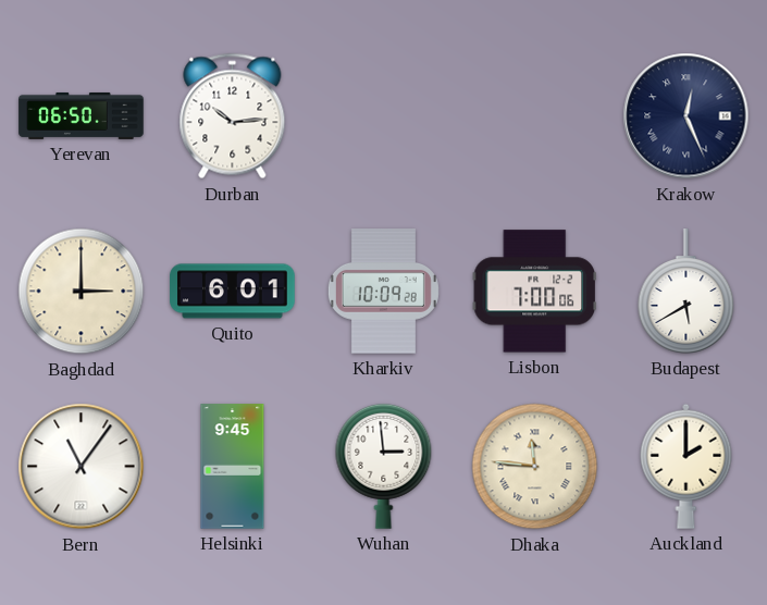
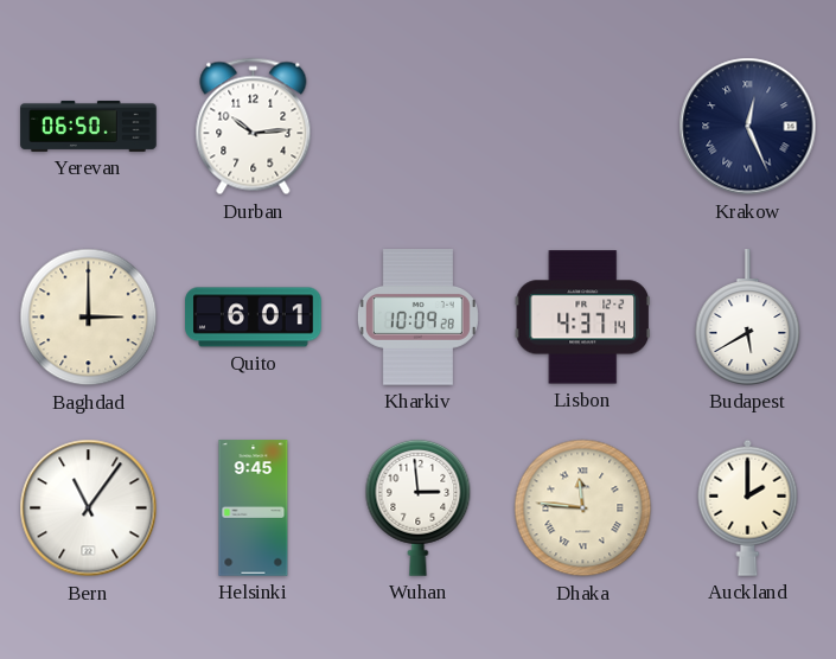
Lisbon: 7:00 -> 4:37
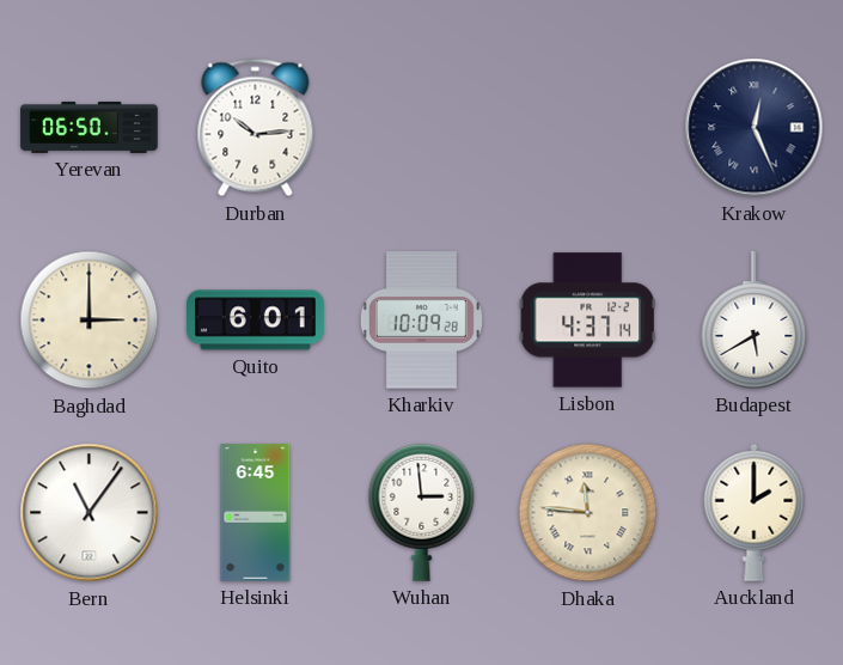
Helsinki: 9:45 -> 6:45
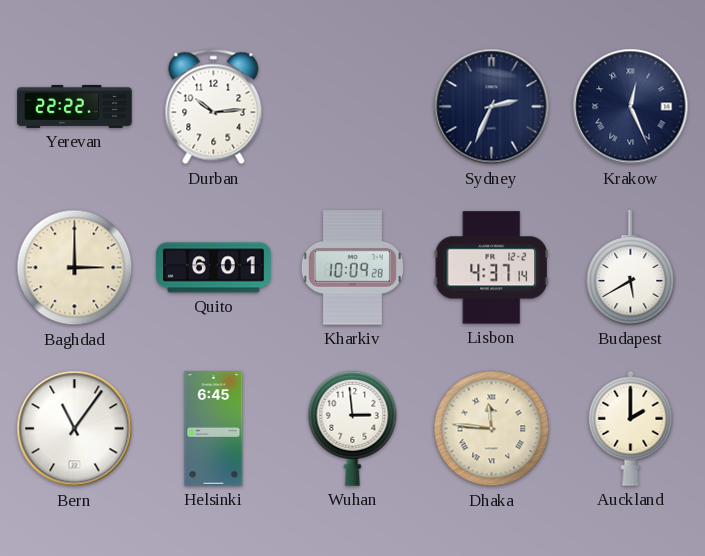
Yerevan: 06:50 -> 22:22
Sydney: none -> 2:34
